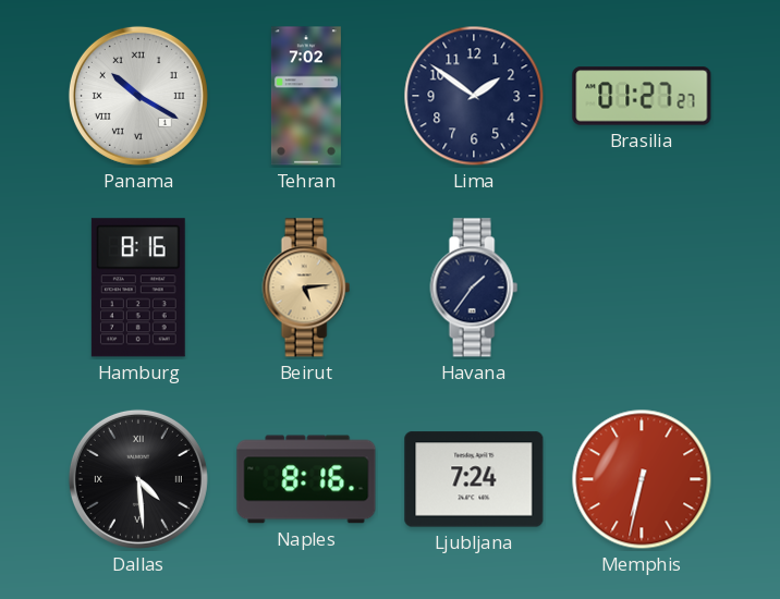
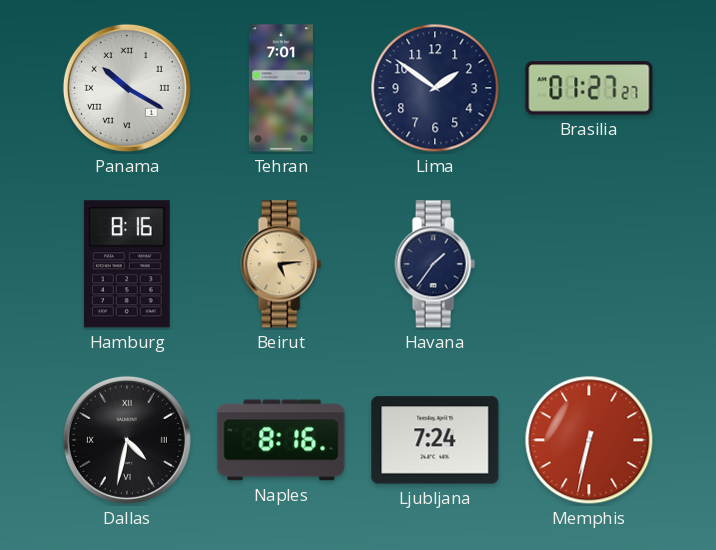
Tehran: 7:02 -> 7:01
Dallas: 4:29 -> 4:32
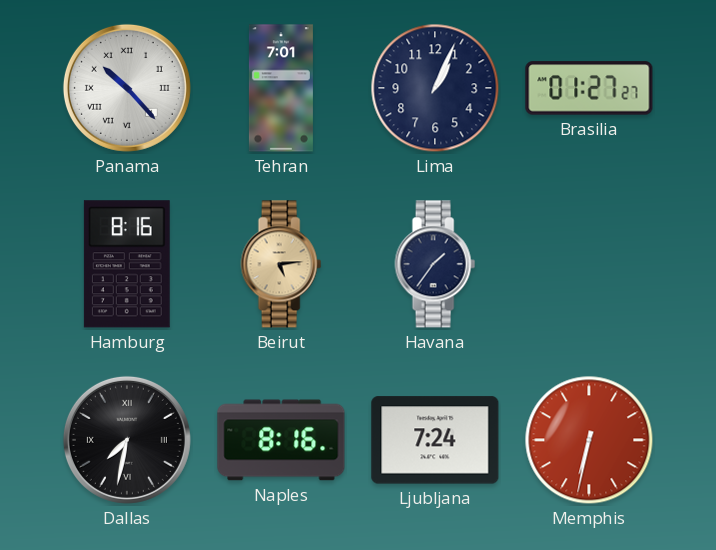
Panama: 10:20 -> 10:23
Lima: 1:51 -> 1:04
Dallas: 4:32 -> 7:32
